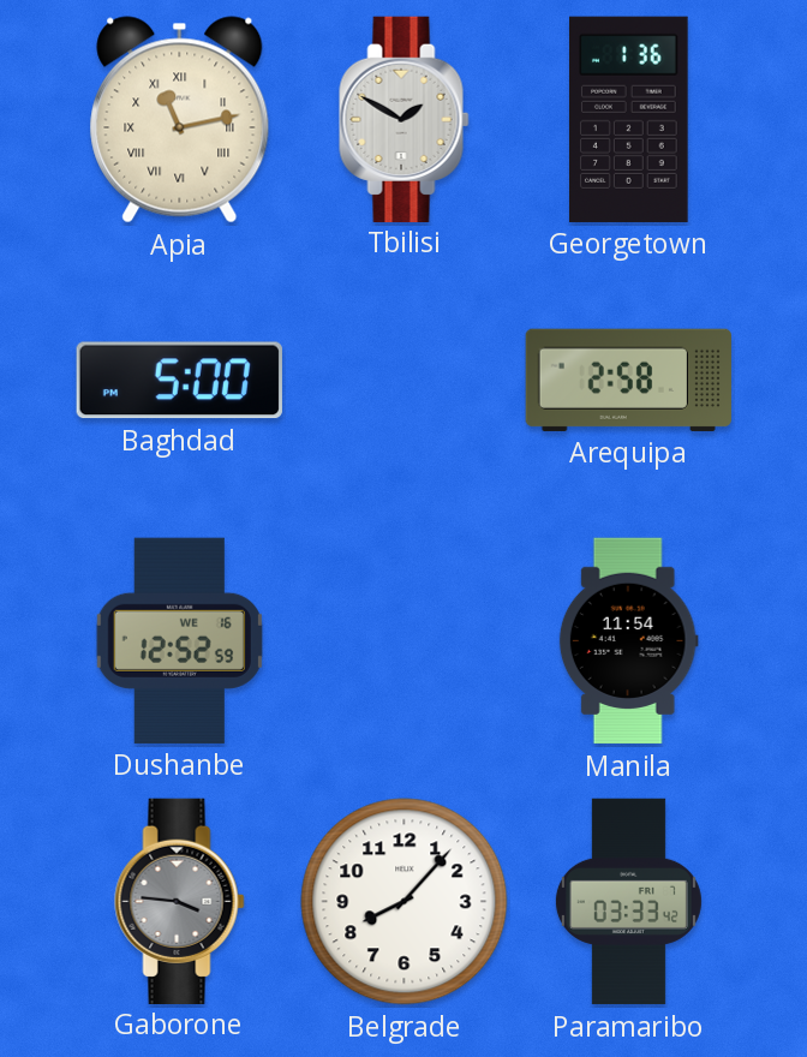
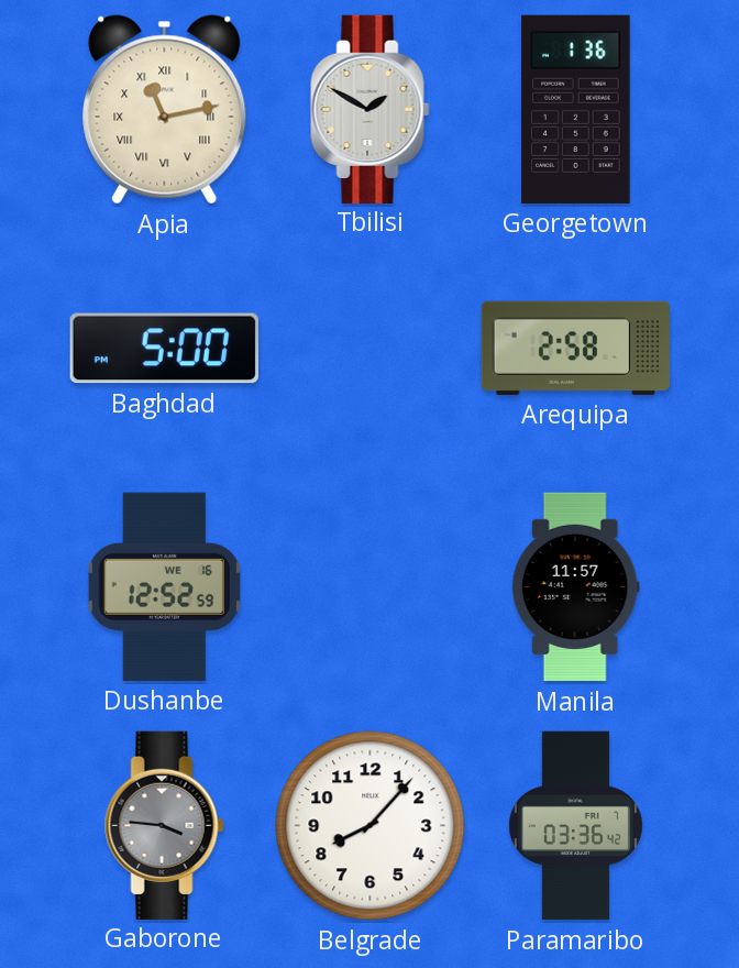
Manila: 11:54 -> 11:57
Paramaribo: 03:33 -> 03:36
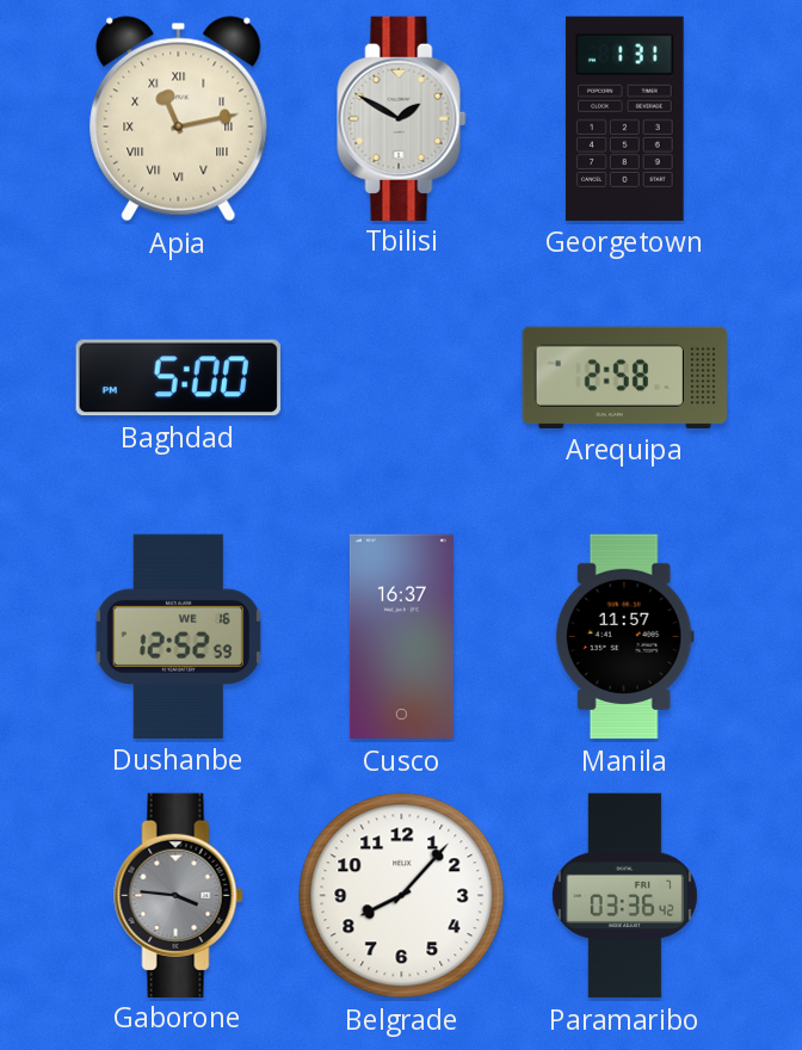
Georgetown: 1:36 -> 1:31
Cusco: none -> 16:37
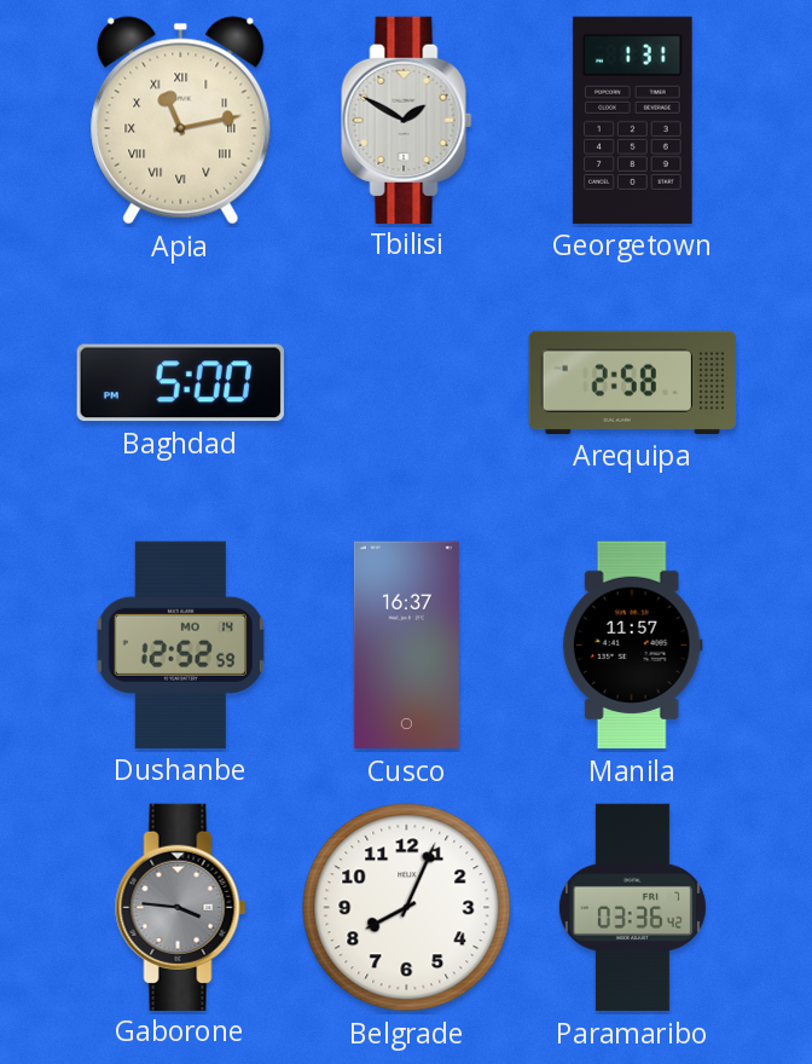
Dushanbe date: WE 16 -> MO 14
Belgrade: 8:07 -> 8:04
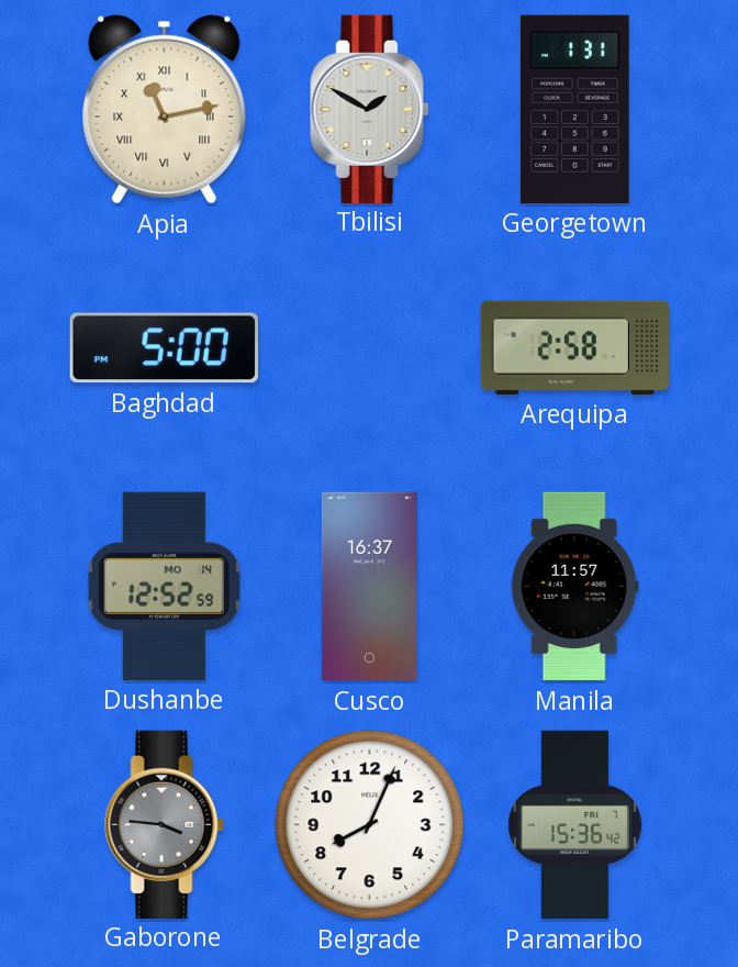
Paramaribo: 03:36 -> 15:36
